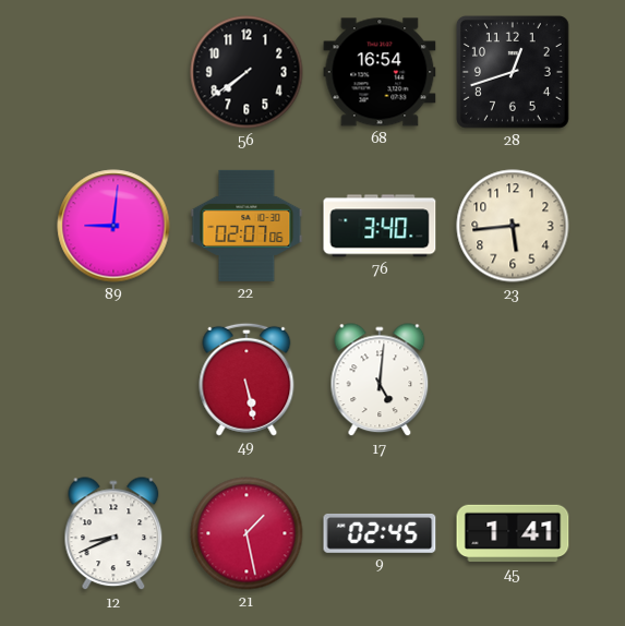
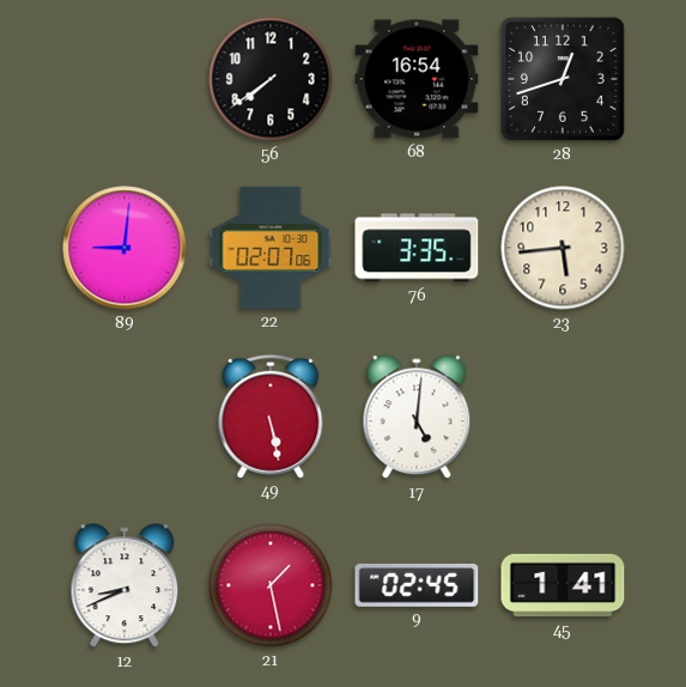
76: 3:40 -> 3:35
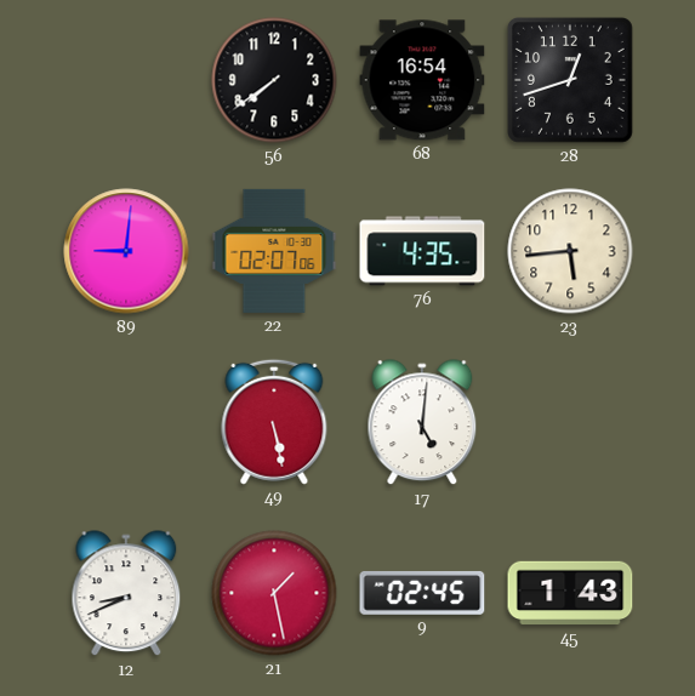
76: 3:35 -> 4:35
45: 1:41 -> 1:43
